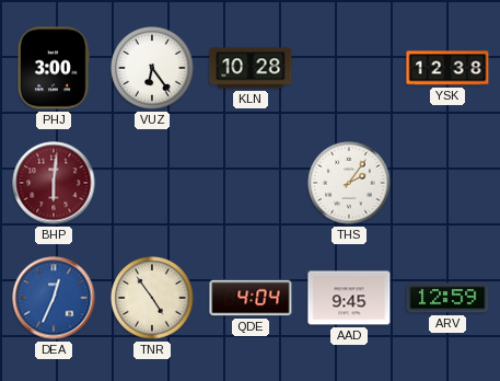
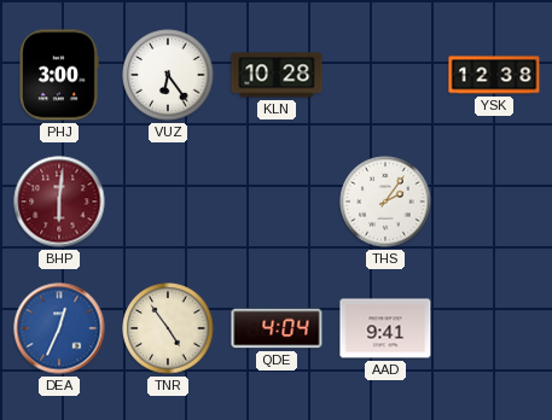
AAD: 9:45 -> 9:41
ARV: 12:59 -> none
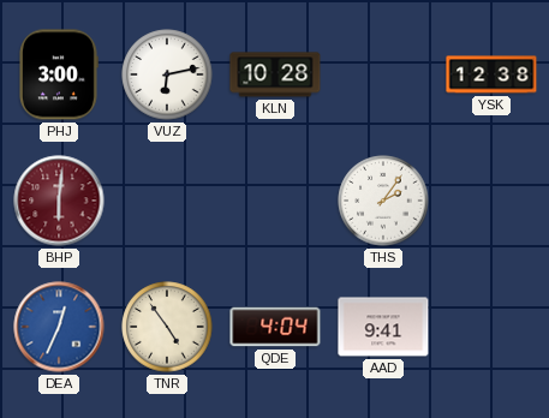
VUZ: 6:24 -> 6:13
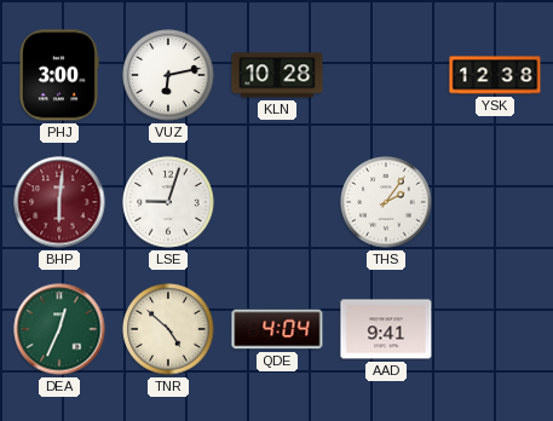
LSE: none -> 9:03
DEA dial: blue -> green
TNR: 4:54 -> 4:52
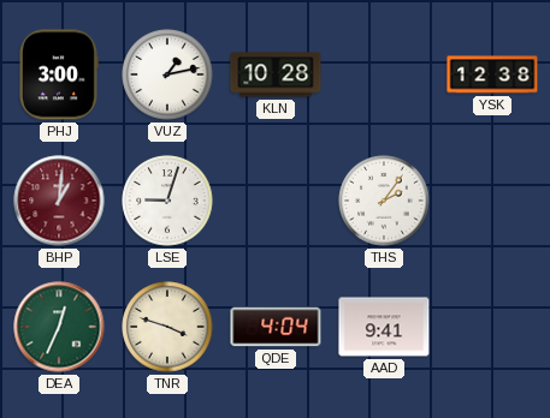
VUZ: 6:13 -> 1:13
BHP: 6:01 -> 1:01
TNR: 4:52 -> 3:48
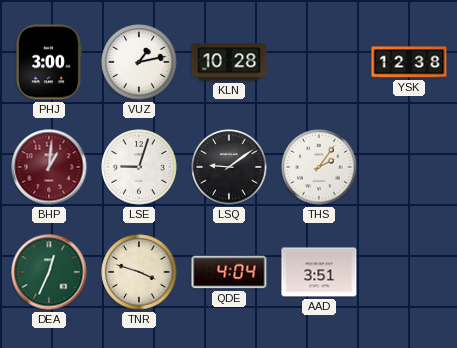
LSQ: none -> 9:09
AAD: 9:41 -> 3:51
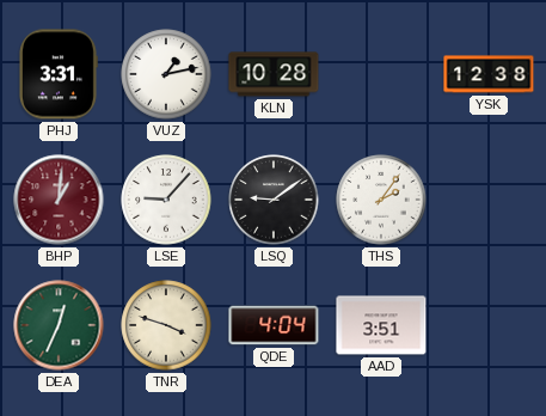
PHJ: 3:00 -> 3:31
LSE: 9:03 -> 9:07
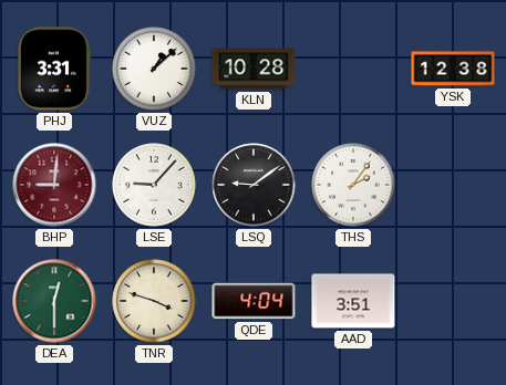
VUZ: 1:13 -> 1:08
BHP: 1:01 -> 9:01
DEA: 12:34 -> 12:30
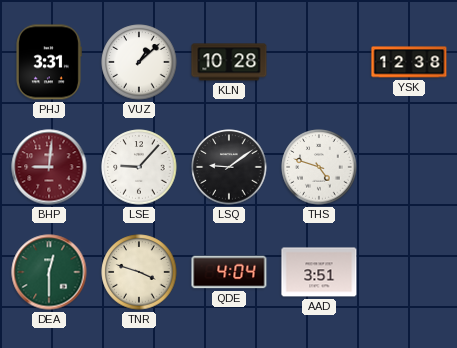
THS: 2:06 -> 4:48
